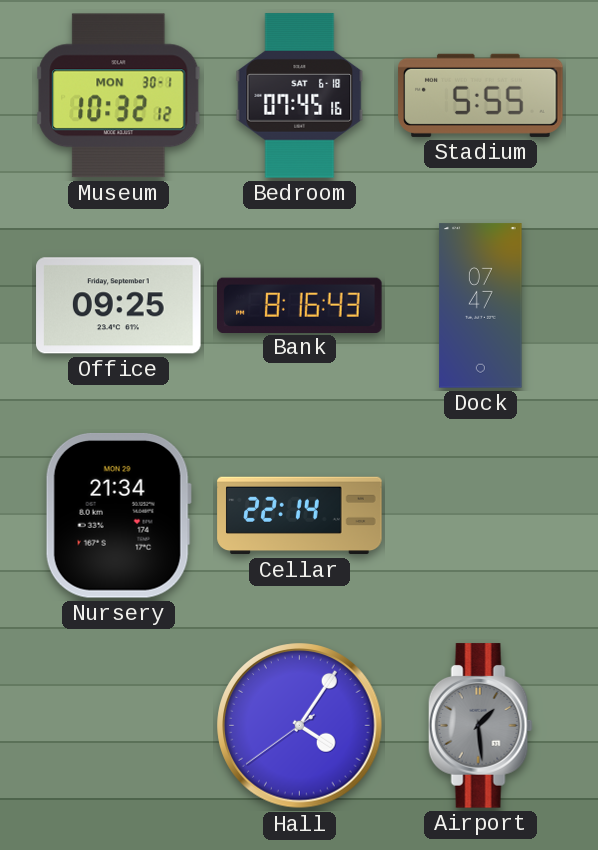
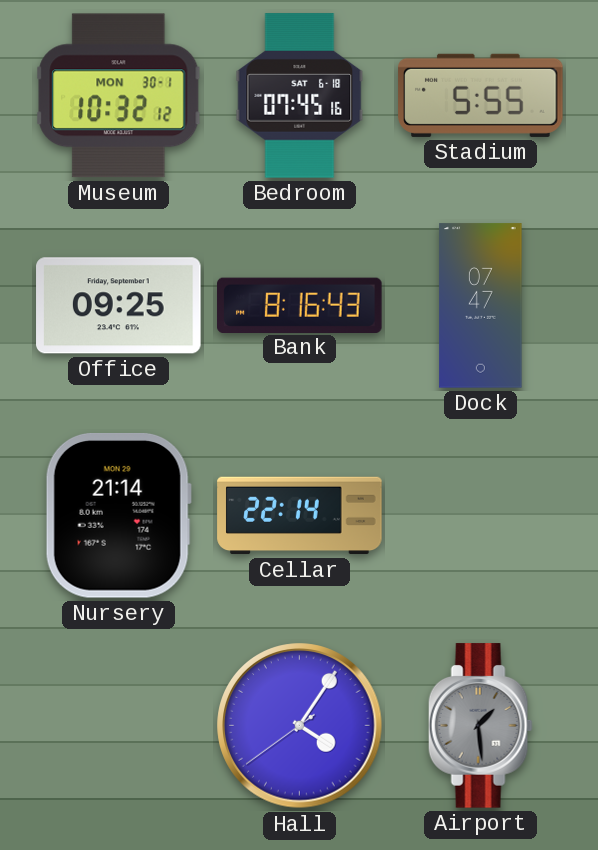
Nursery: 21:34 -> 21:14
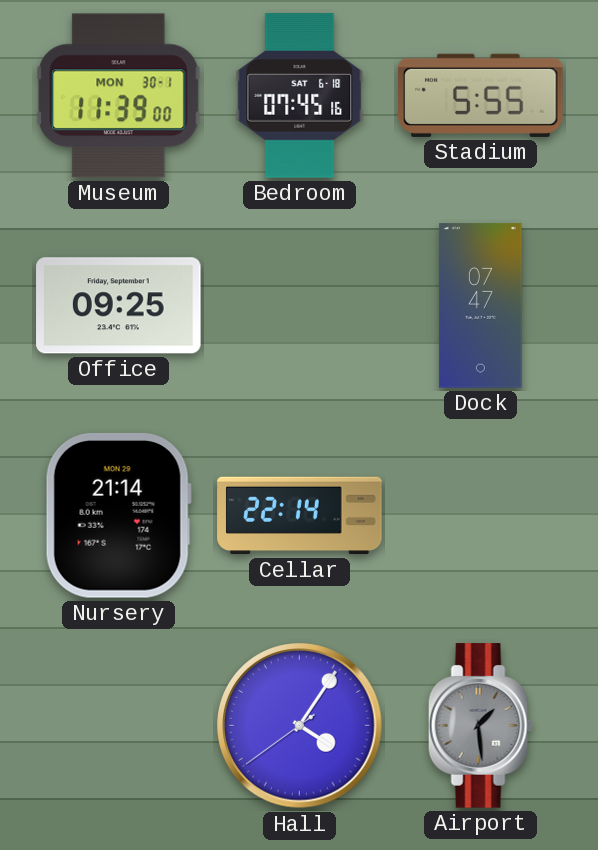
Museum: 10:32 -> 11:39
Bank: 8:16 -> none
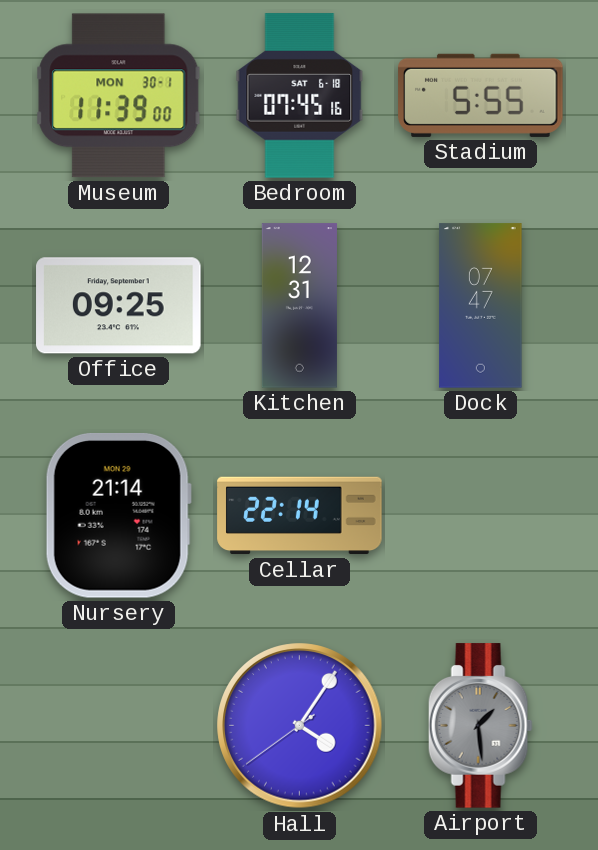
Kitchen: none -> 12:31
